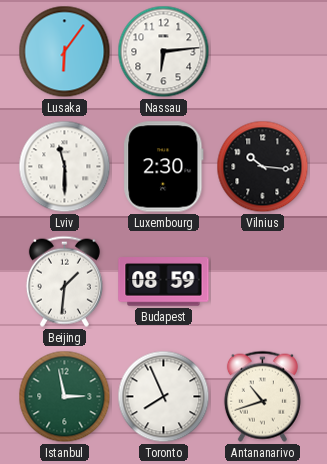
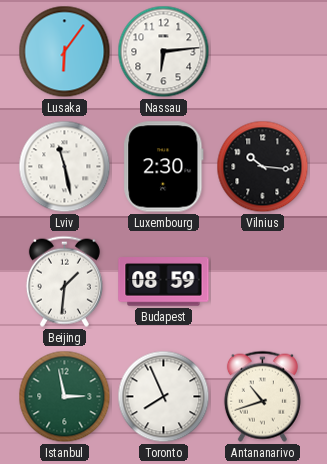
Lviv: 11:30 -> 11:28
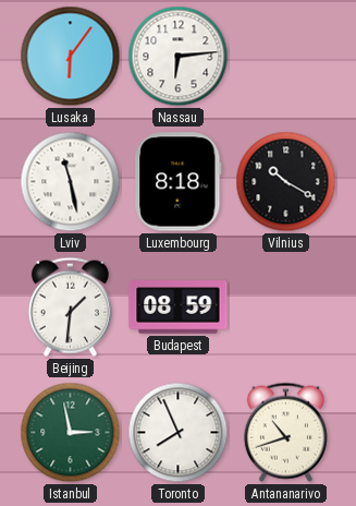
Luxembourg: 2:30 -> 8:18
Vilnius: 10:16 -> 10:20
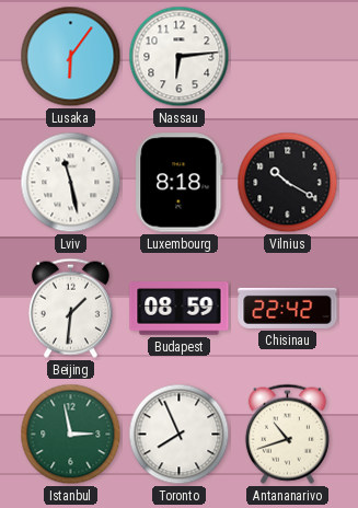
Chisinau: none -> 22:42
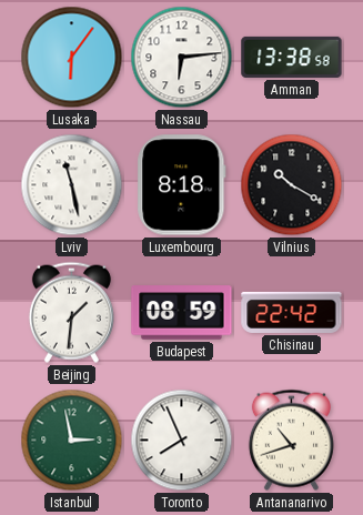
Amman: none -> 13:38
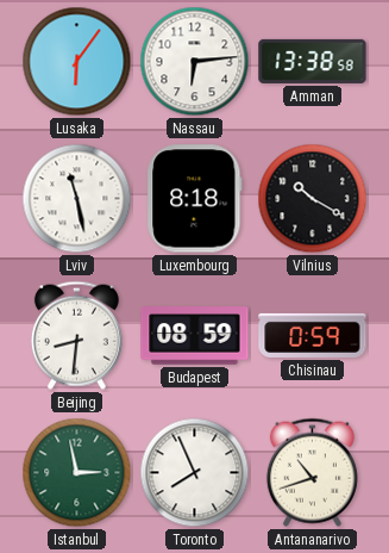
Beijing: 1:31 -> 8:31
Chisinau: 22:42 -> 0:59
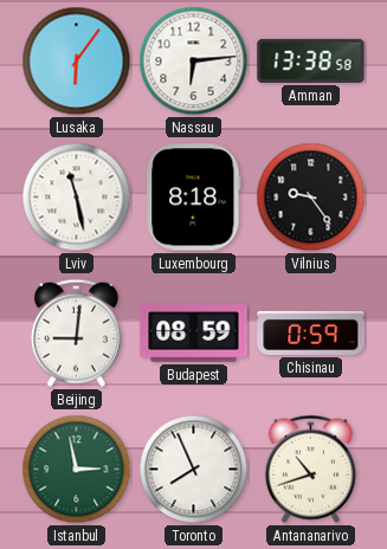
Vilnius: 10:20 -> 9:24
Beijing: 8:31 -> 9:01
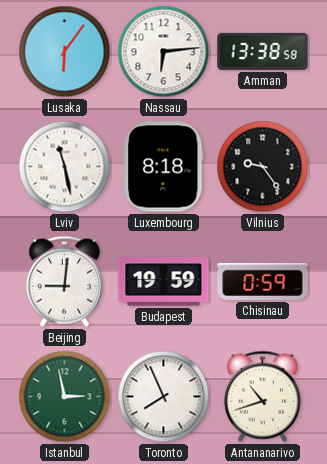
Budapest: 08:59 -> 19:59
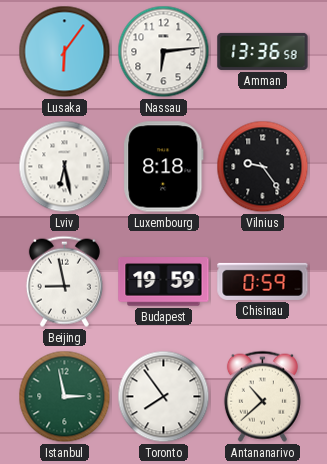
Amman: 13:38 -> 13:36
Lviv: 11:28 -> 6:28
Beijing: 9:01 -> 8:58
Toronto: 7:56 -> 7:54
Antananarivo: 10:42 -> 10:38
